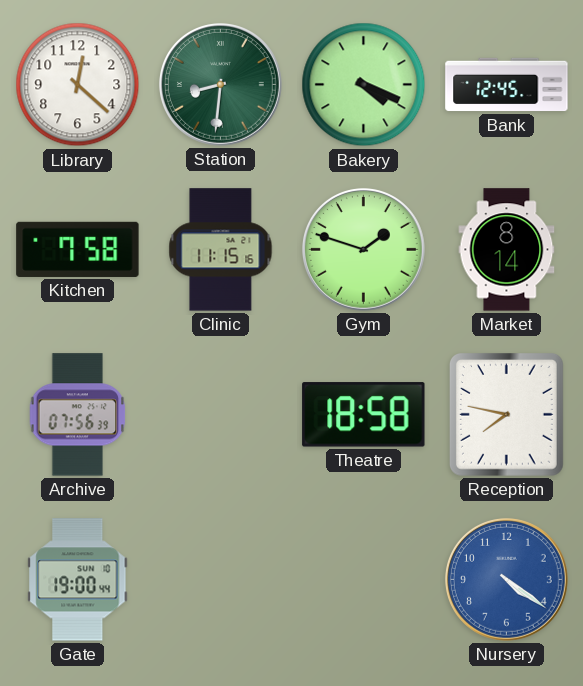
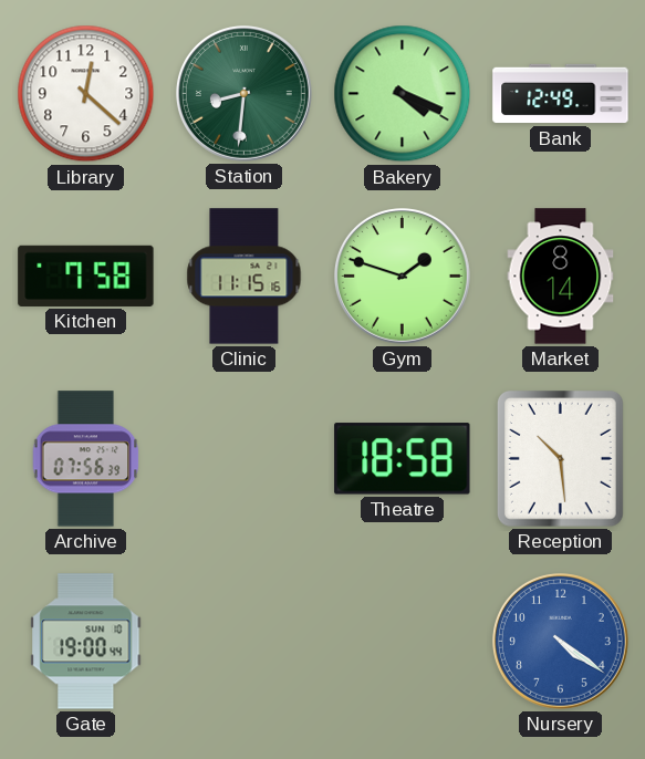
Bank: 12:45 -> 12:49
Reception: 7:47 -> 10:29
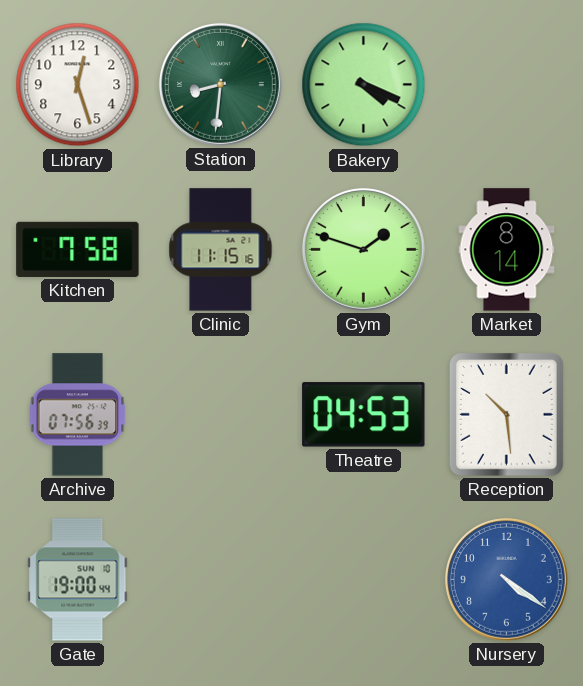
Library: 12:22 -> 12:27
Bank: 12:49 -> none
Theatre: 18:58 -> 04:53
